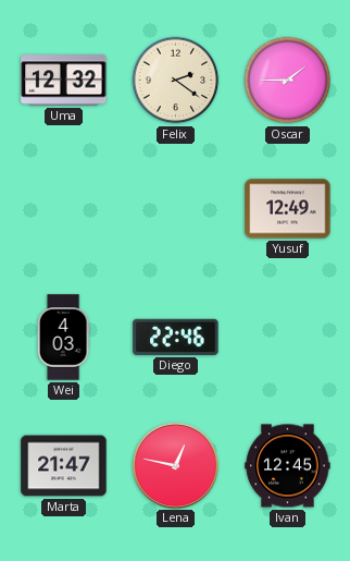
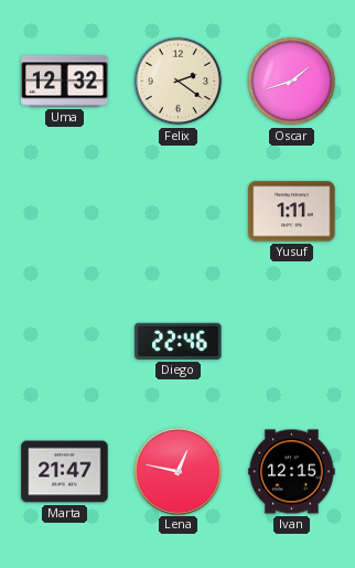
Oscar: 1:45 -> 1:42
Yusuf: 12:49 -> 1:11
Wei: 4:03 -> none
Ivan: 12:45 -> 12:15
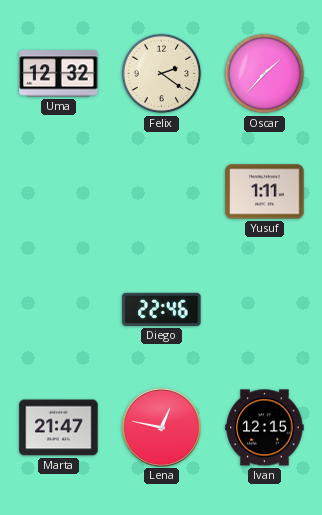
Oscar: 1:42 -> 1:37
